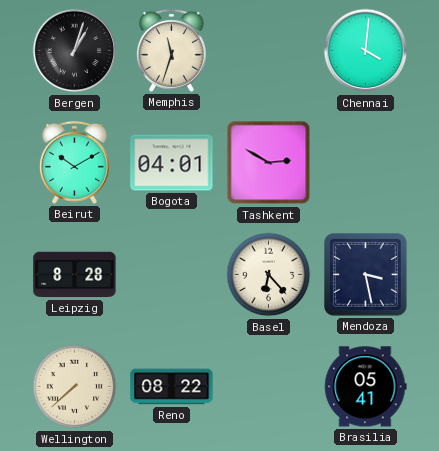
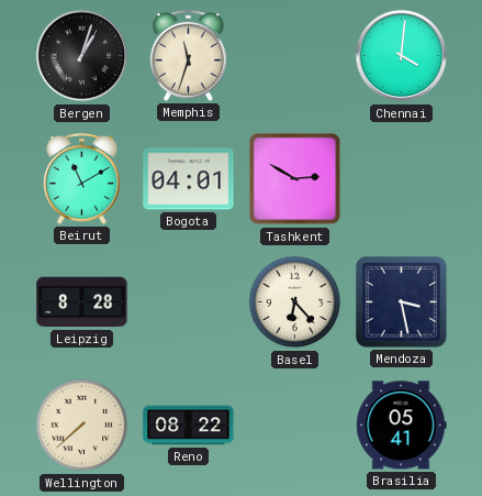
Beirut: 10:10 -> 11:10
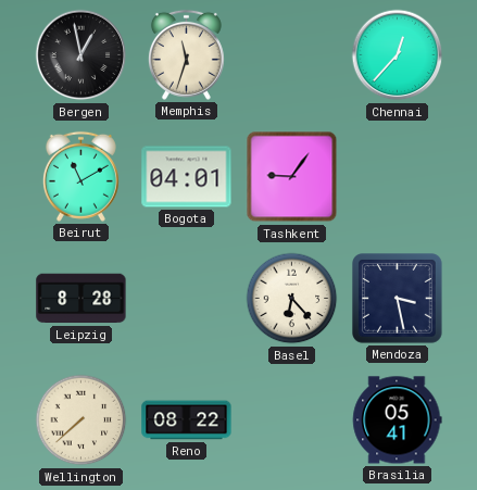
Bergen: 1:03 -> 12:58
Chennai: 4:01 -> 12:37
Tashkent: 2:50 -> 9:06
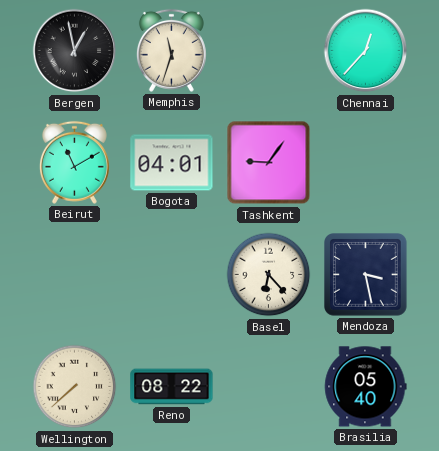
Leipzig: 8:28 -> none
Brasilia: 05:41 -> 05:40
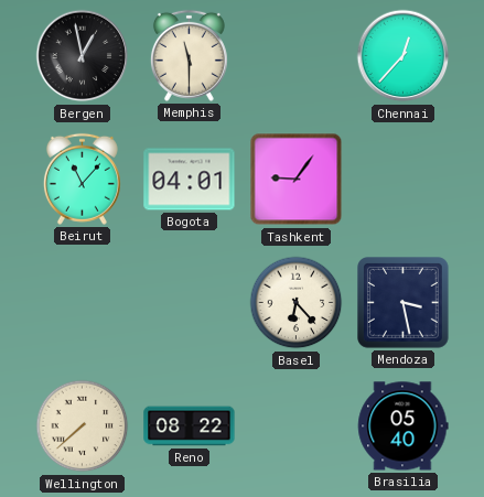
Memphis: 11:33 -> 11:30
Beirut: 11:10 -> 11:07
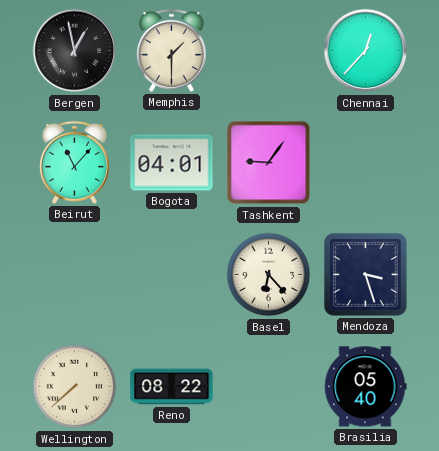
Memphis: 11:30 -> 1:30
Mendoza: 3:28 -> 3:27
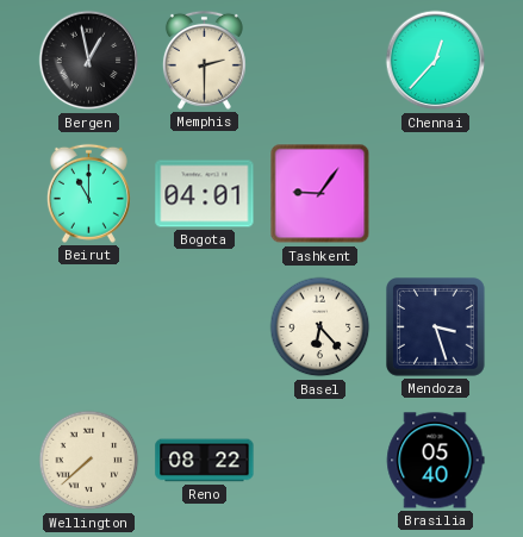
Memphis: 1:30 -> 2:30
Beirut: 11:07 -> 11:00
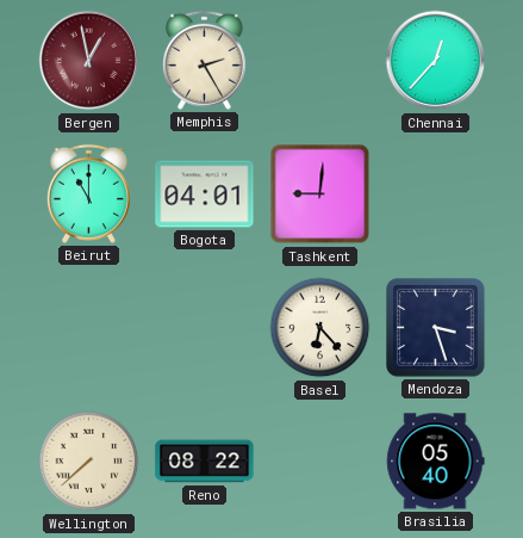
Bergen dial: black -> burgundy
Memphis: 2:30 -> 2:25
Tashkent: 9:06 -> 9:01
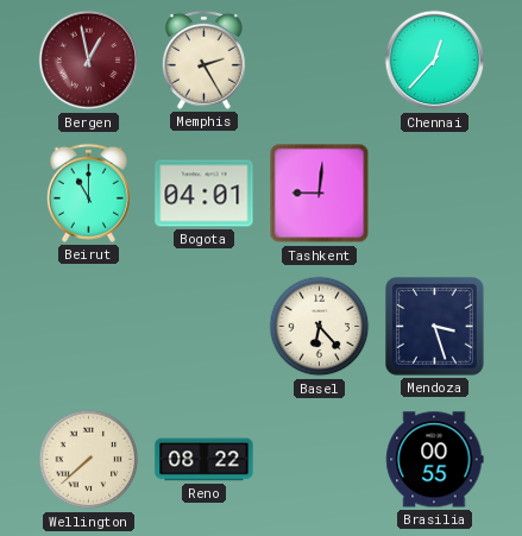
Brasilia: 05:40 -> 00:55
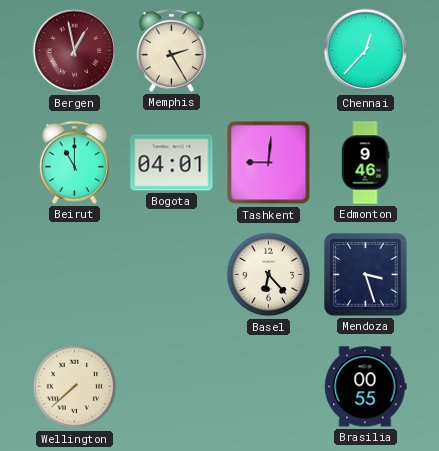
Edmonton: none -> 9:46
Reno: 08:22 -> none
